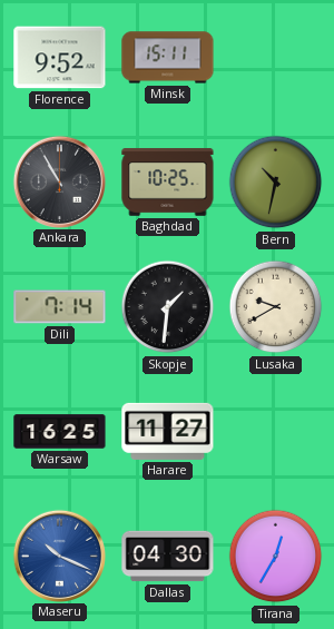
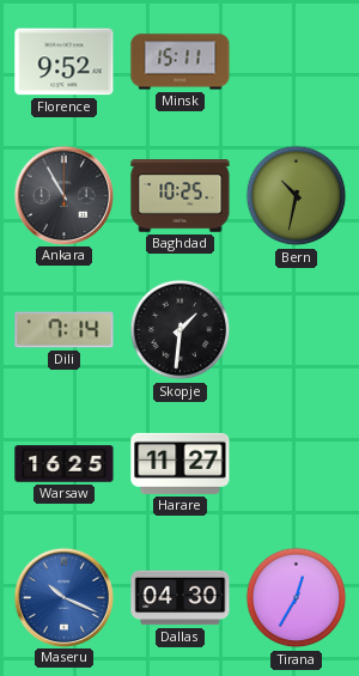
Lusaka: 9:40 -> none
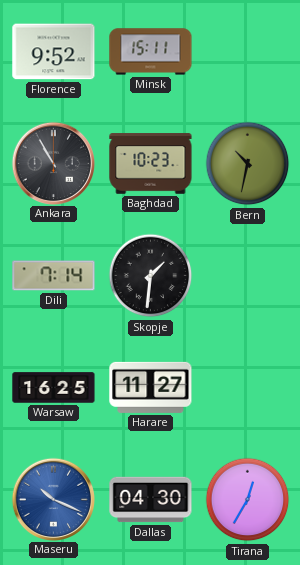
Baghdad: 10:25 -> 10:23
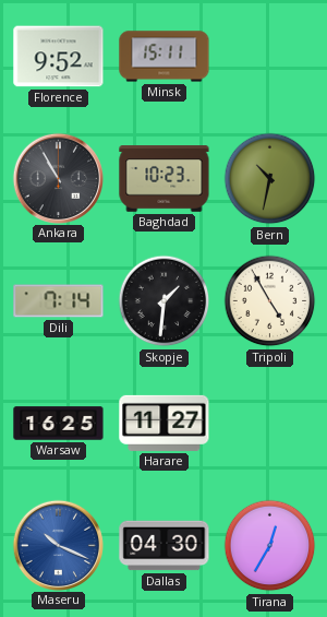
Tripoli: none -> 4:55
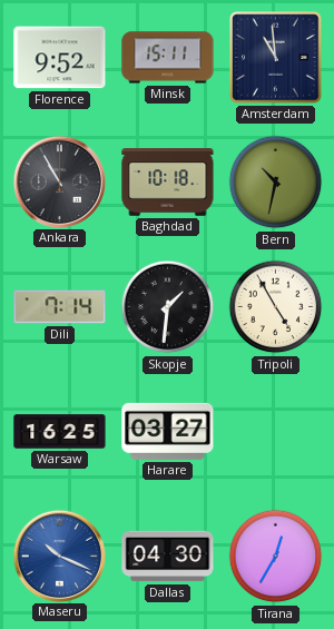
Amsterdam: none -> 10:59
Baghdad: 10:23 -> 10:18
Harare: 11:27 -> 03:27
